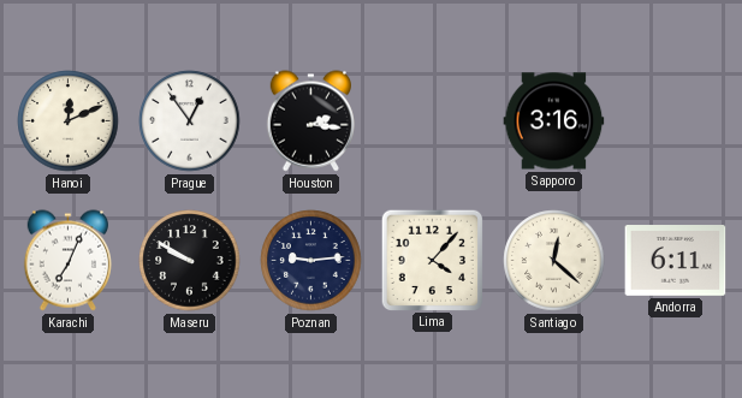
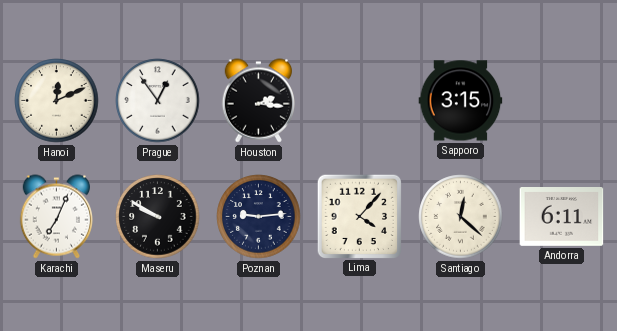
Sapporo: 3:16 -> 3:15
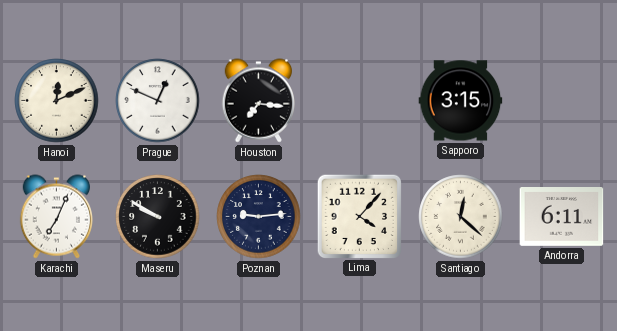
Prague: 12:54 -> 12:49
Houston: 2:16 -> 7:16
